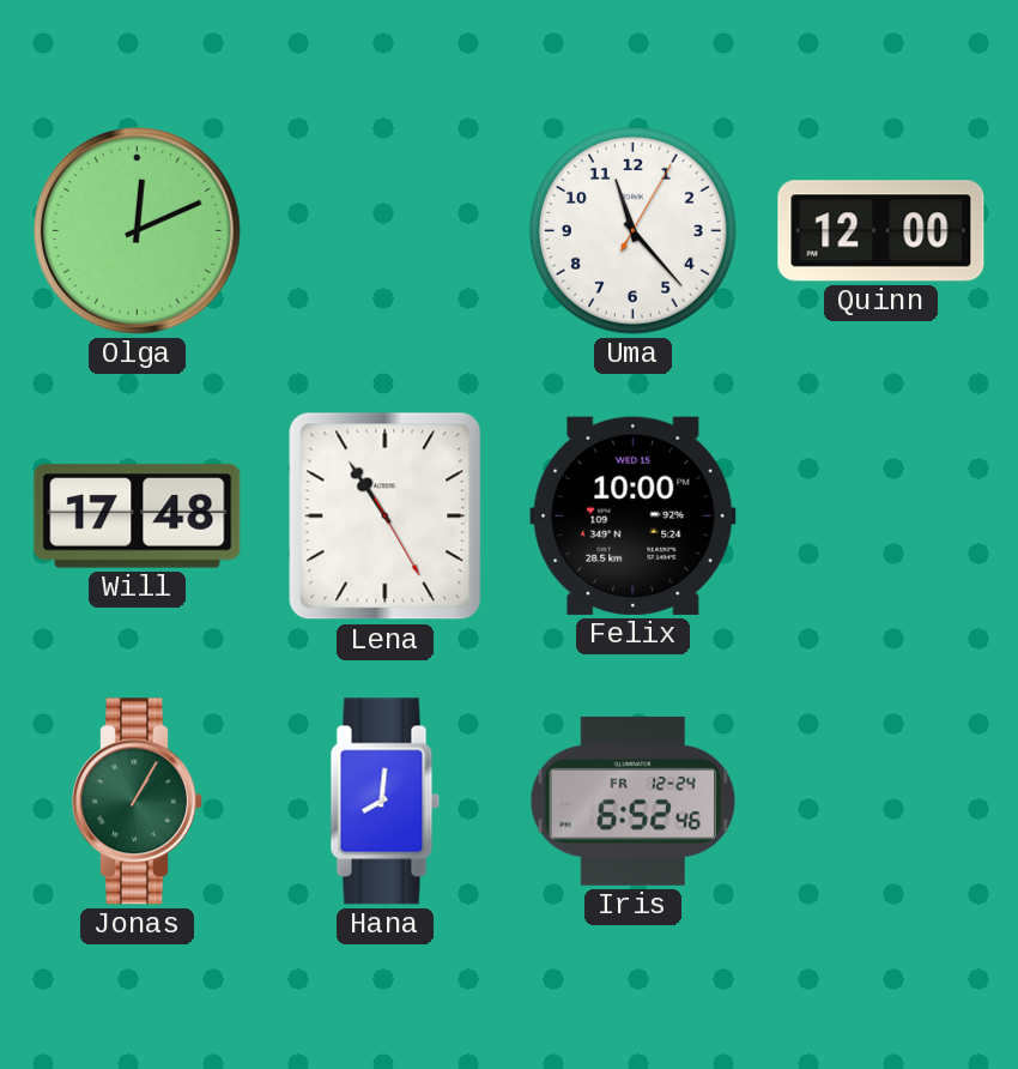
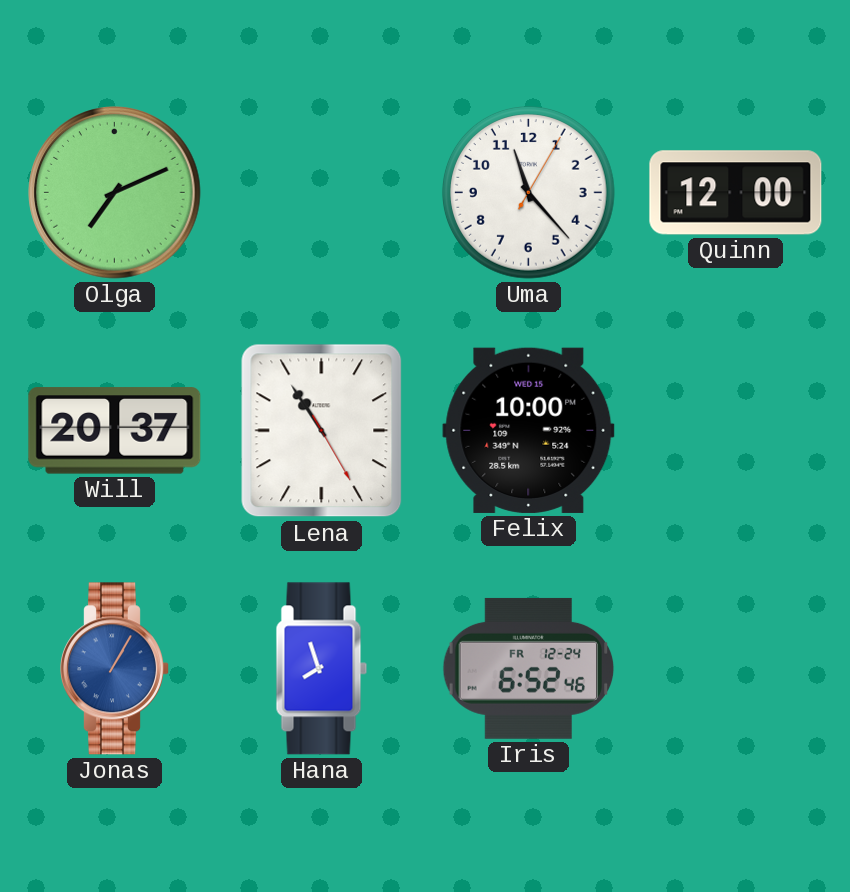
Olga: 12:11 -> 7:11
Will: 17:48 -> 20:37
Jonas dial: green -> blue
Hana: 8:01 -> 7:57
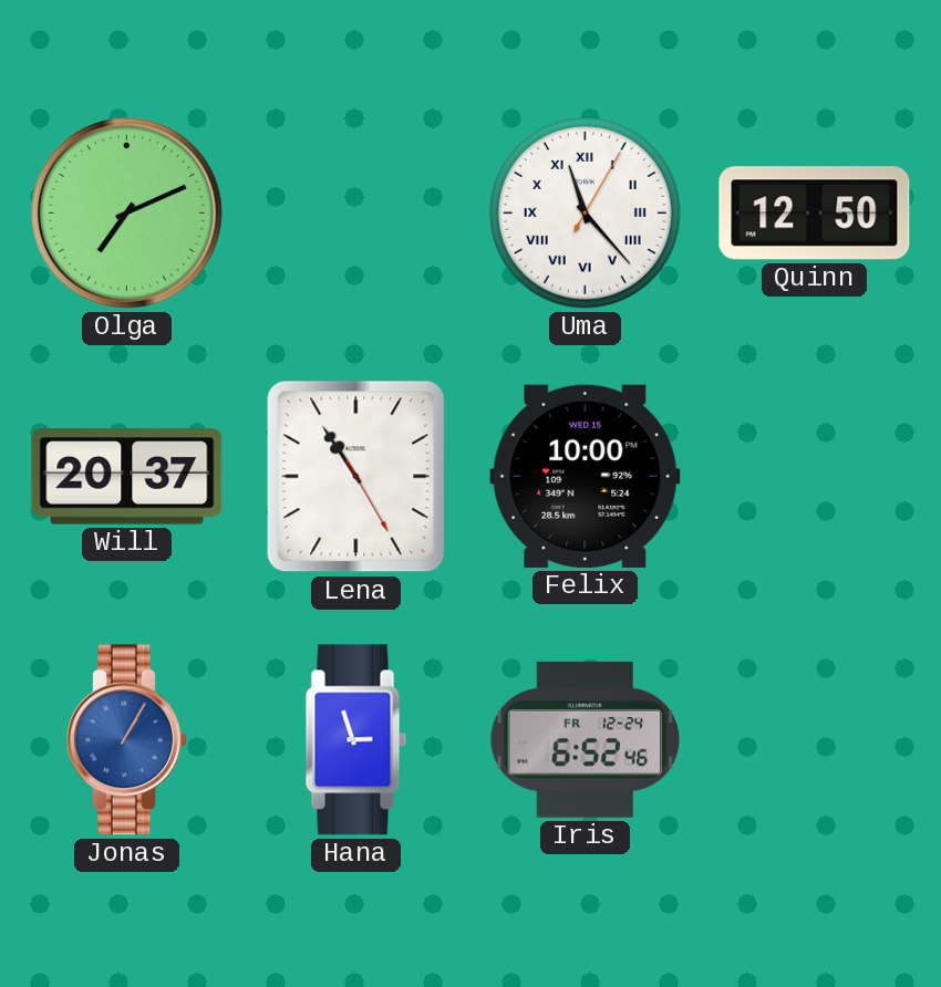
Uma numerals: Arabic -> Roman
Quinn: 12:00 -> 12:50
Hana: 7:57 -> 2:57
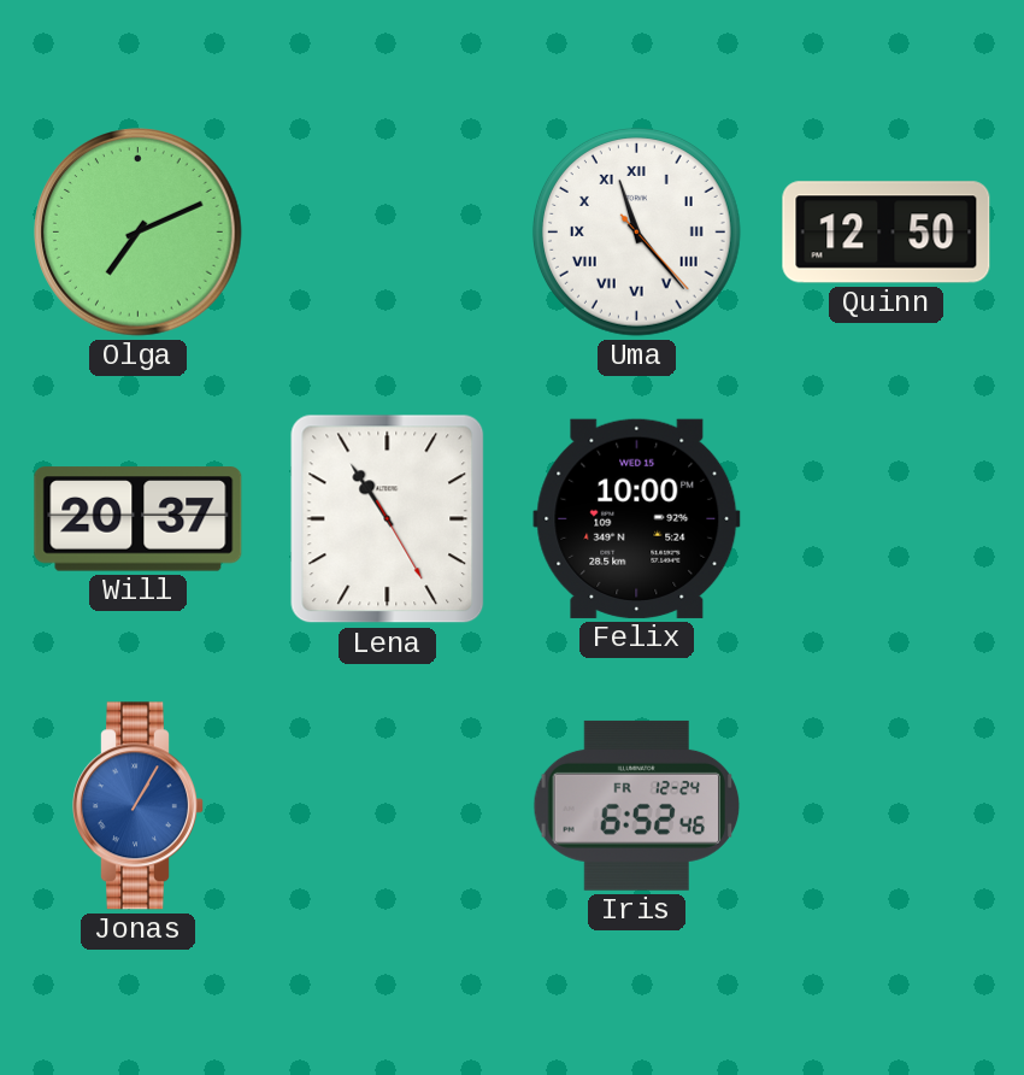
Uma: 11:23:05 -> 11:23:23
Hana: 2:57 -> none
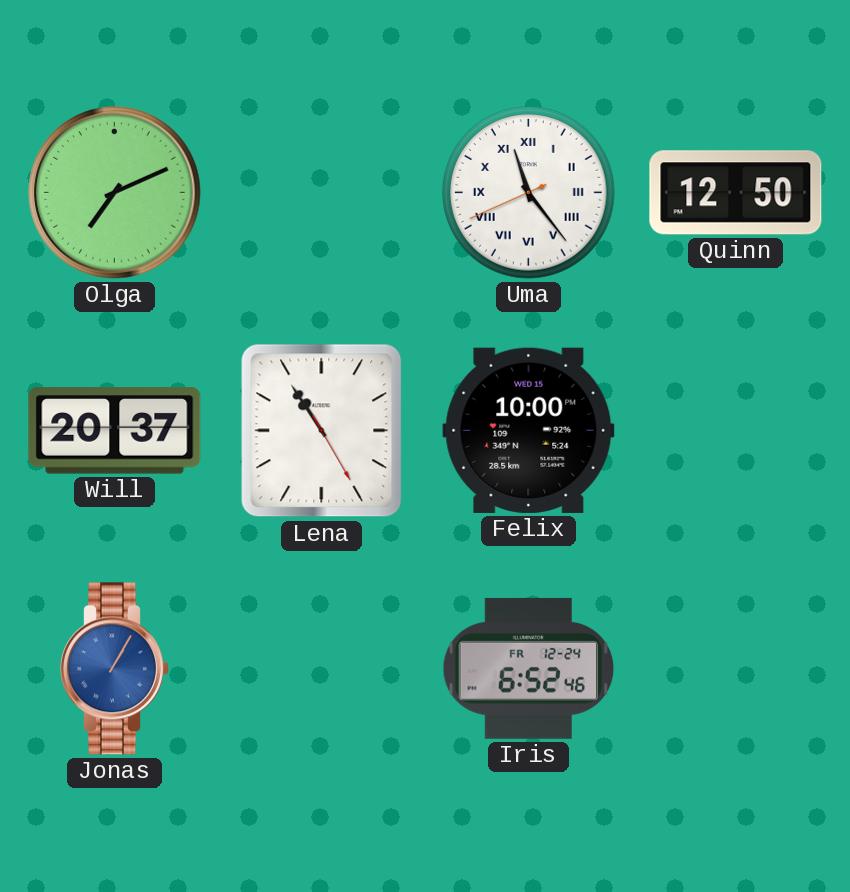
Uma: 11:23:23 -> 11:23:41
